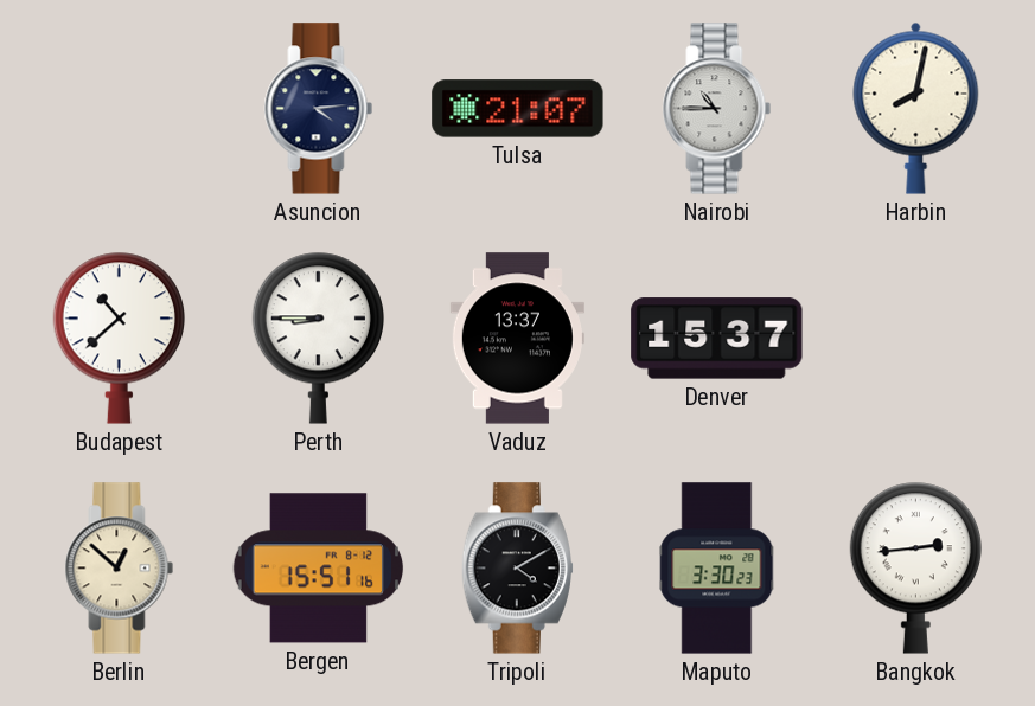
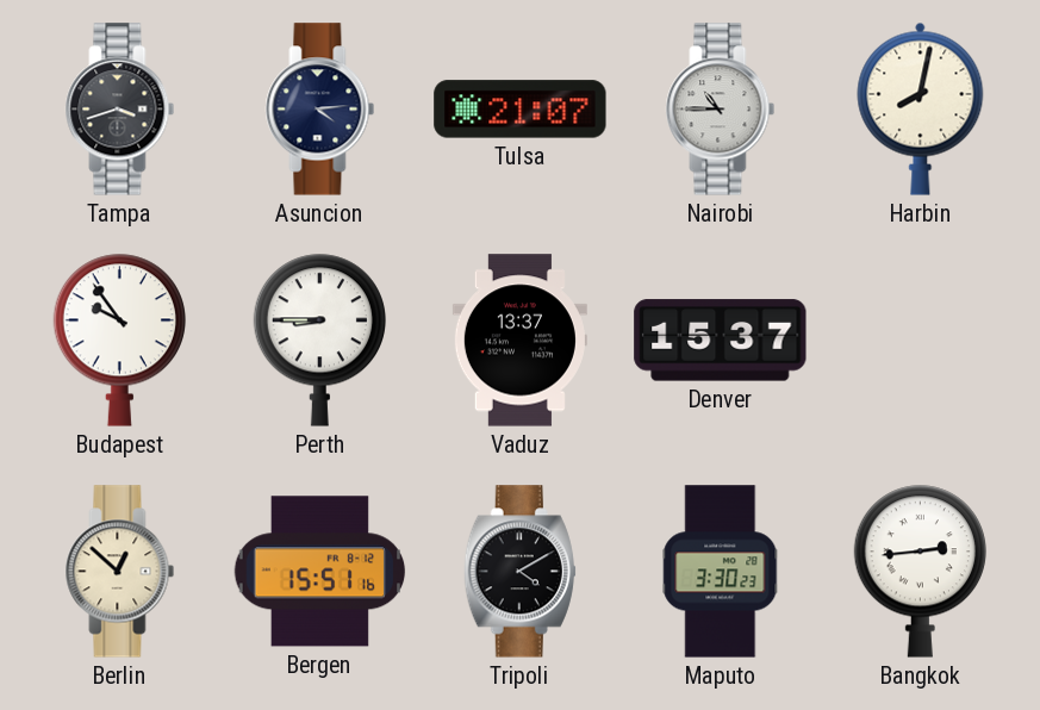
Tampa: none -> 3:42
Budapest: 10:38 -> 9:54
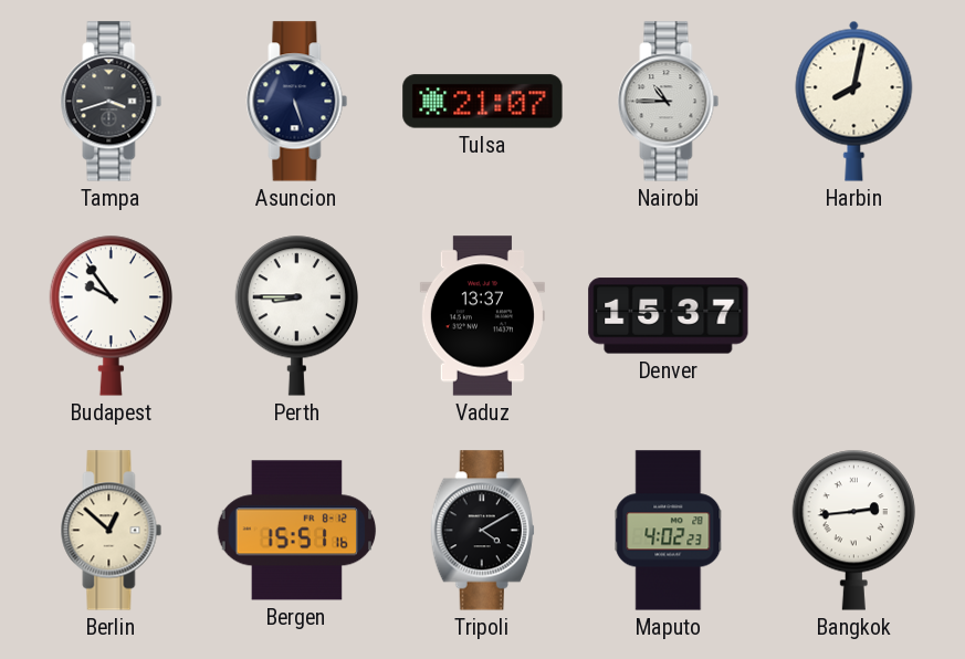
Asuncion: 4:14 -> 5:27
Maputo: 3:30 -> 4:02
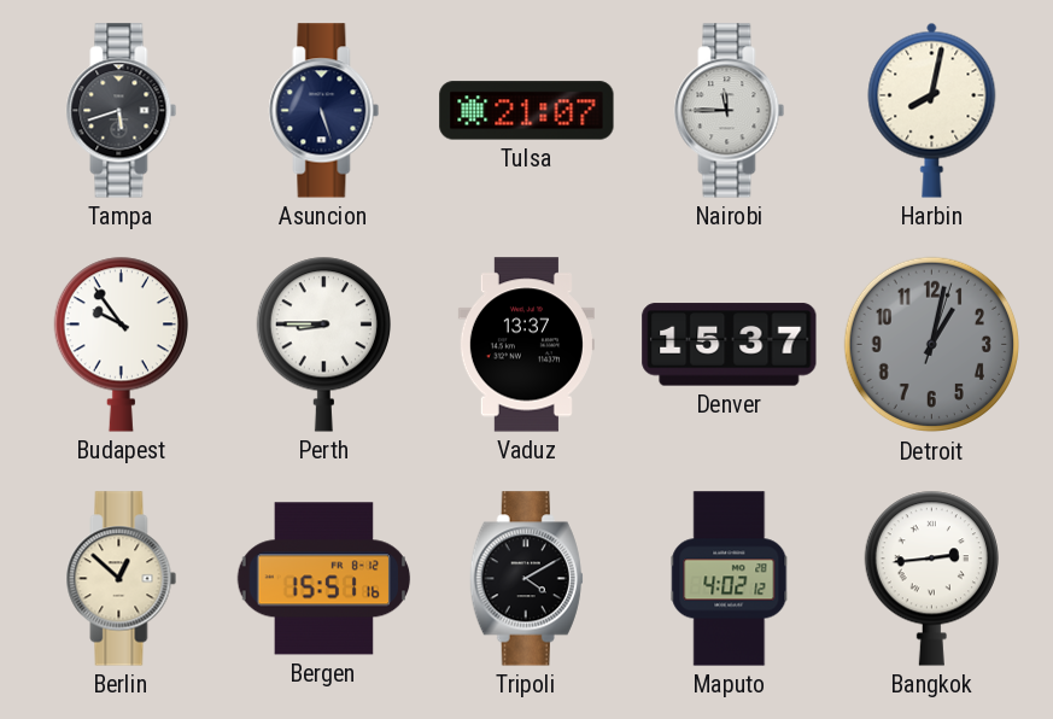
Tampa: 3:42 -> 5:42
Nairobi: 10:45 -> 11:45
Detroit: none -> 1:02
Maputo: 4:02:23 -> 4:02:12
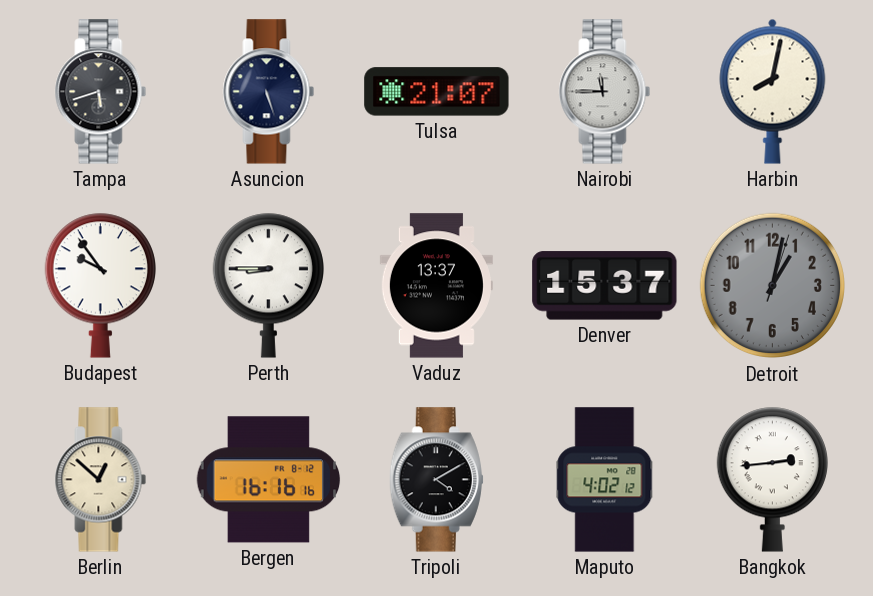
Bergen: 15:51 -> 16:16
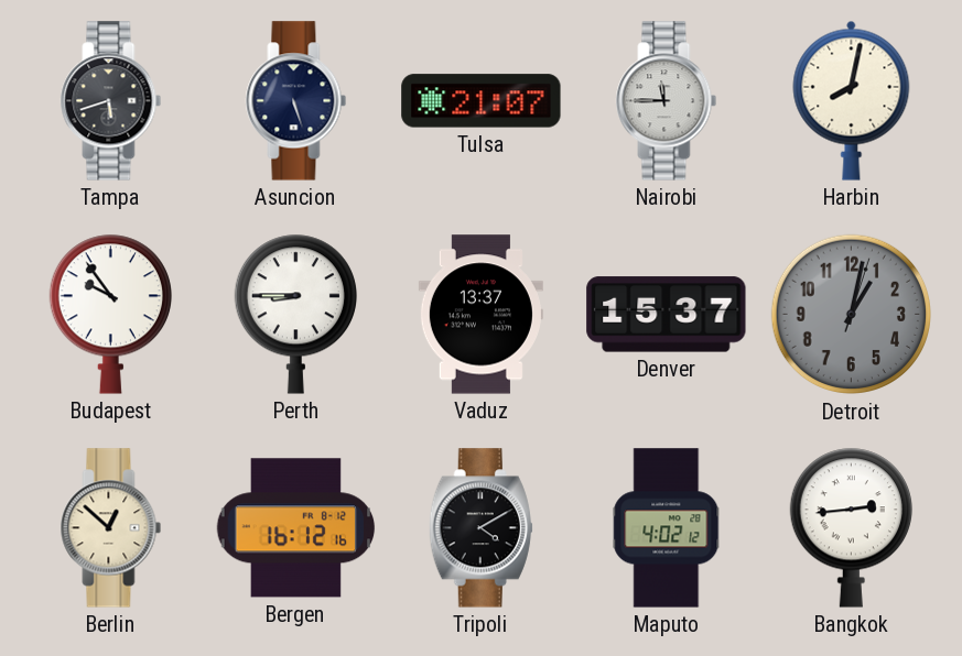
Bergen: 16:16 -> 16:12
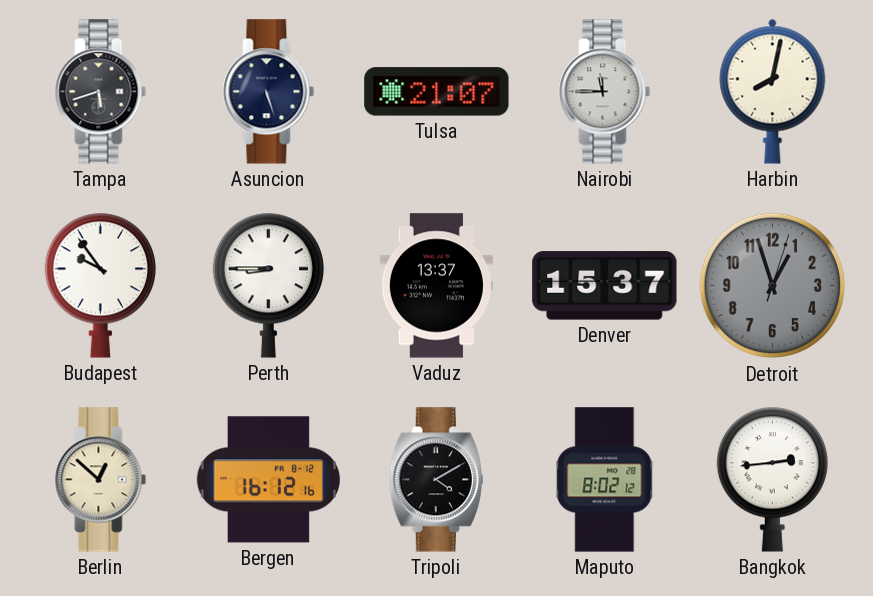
Detroit: 1:02 -> 12:57
Maputo: 4:02 -> 8:02
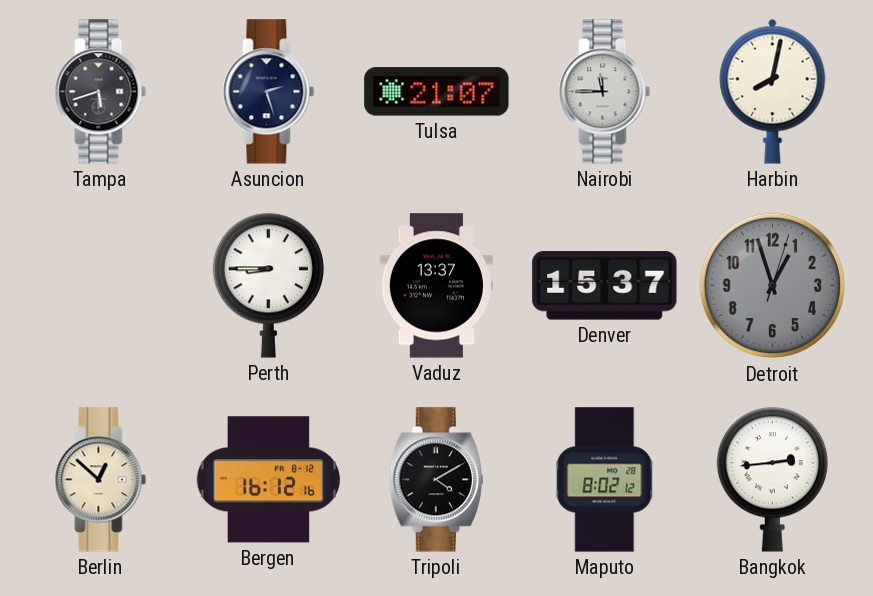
Asuncion: 5:27 -> 2:27
Budapest: 9:54 -> none
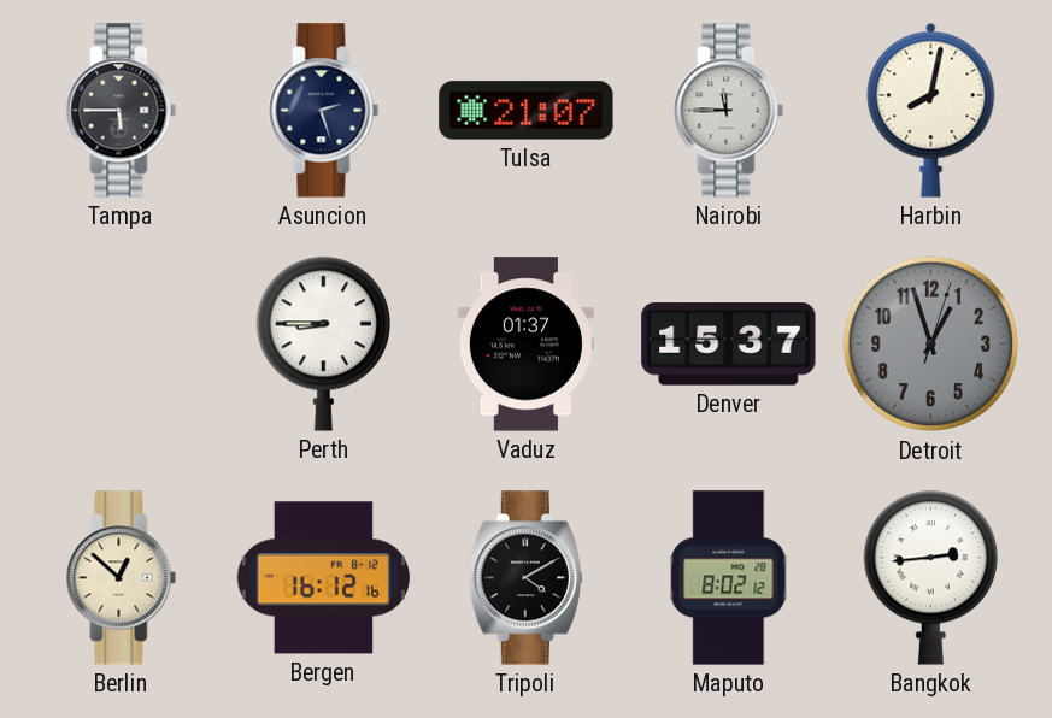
Tampa: 5:42 -> 5:45
Vaduz: 13:37 -> 01:37
